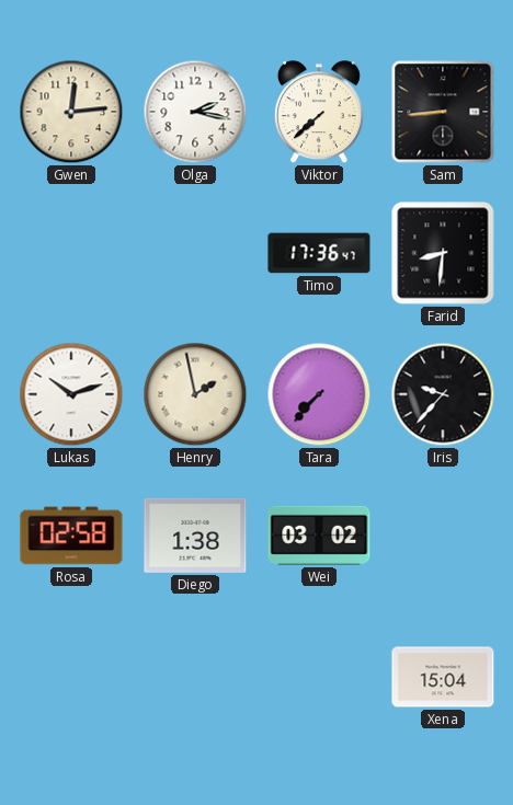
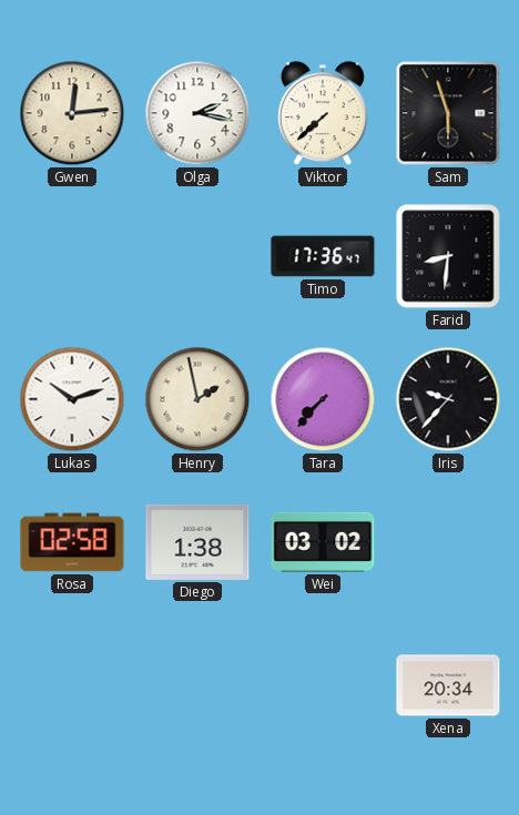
Sam: 8:44 -> 5:57
Xena: 15:04 -> 20:34
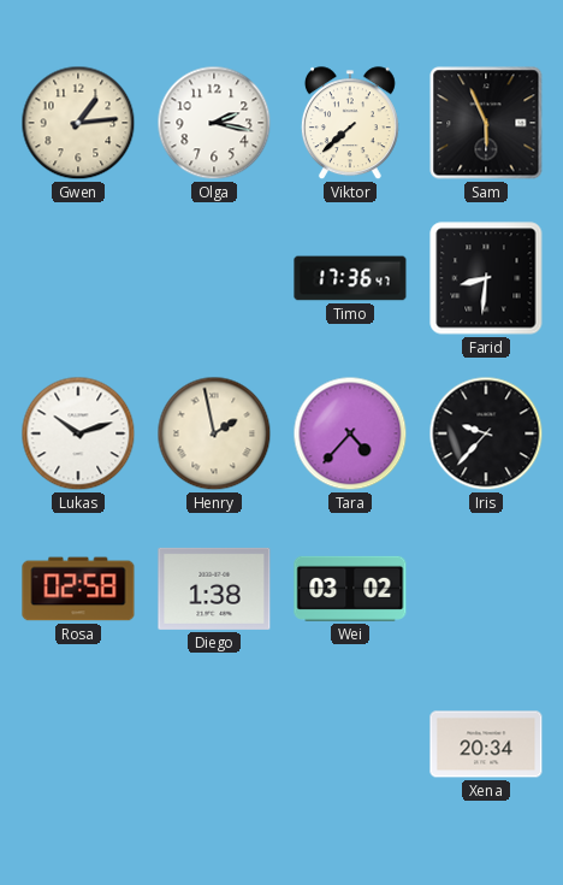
Gwen: 12:14 -> 1:14
Sam: 5:57 -> 5:56
Tara: 7:37 -> 4:37
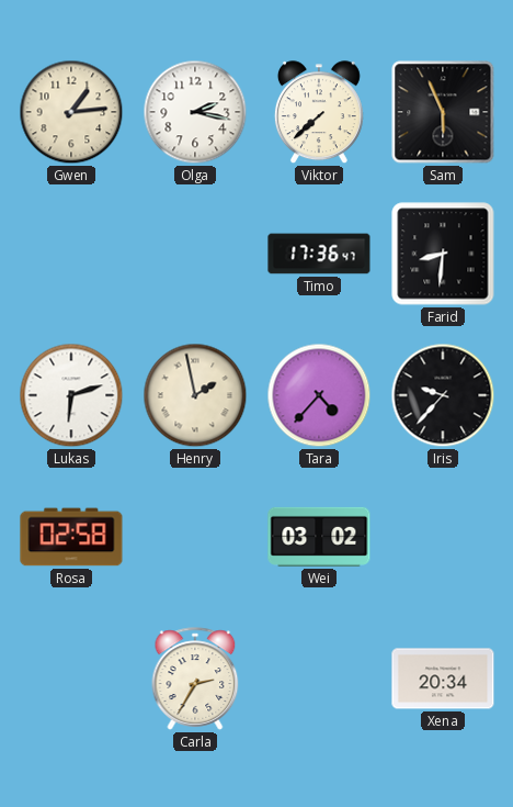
Lukas: 10:12 -> 6:12
Diego: 1:38 -> none
Carla: none -> 2:35
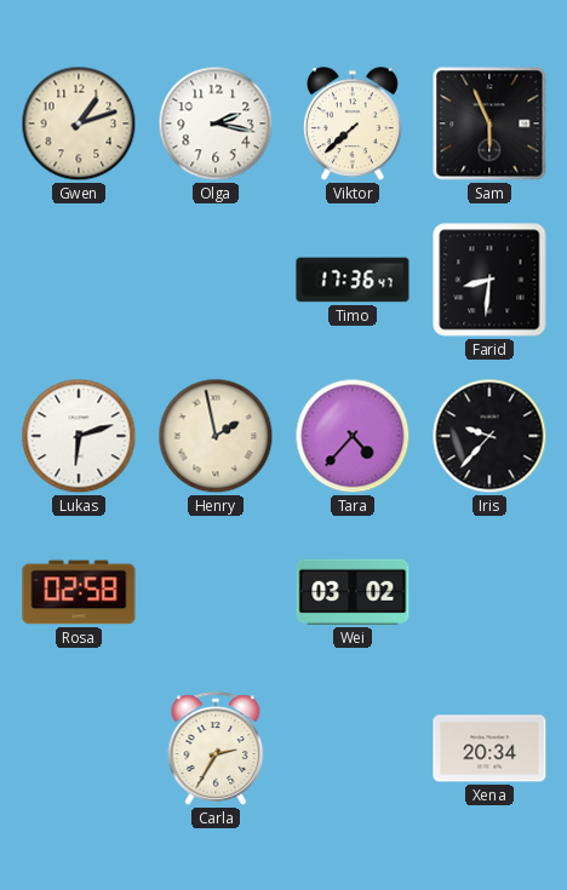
Gwen: 1:14 -> 1:12
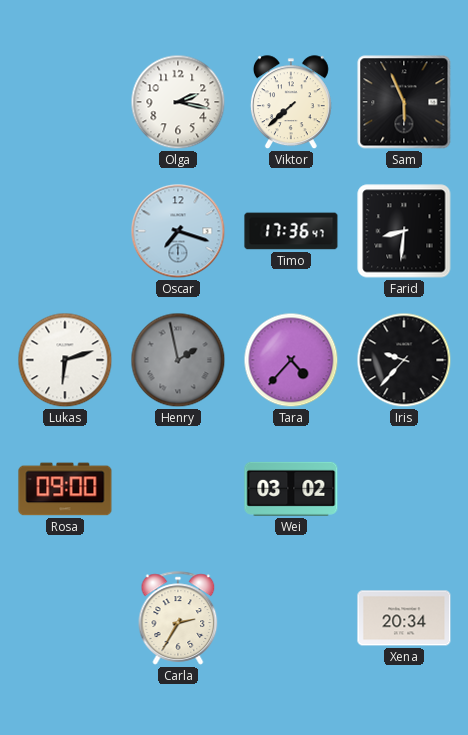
Gwen: 1:12 -> none
Oscar: none -> 7:18
Henry dial: cream -> grey
Rosa: 02:58 -> 09:00
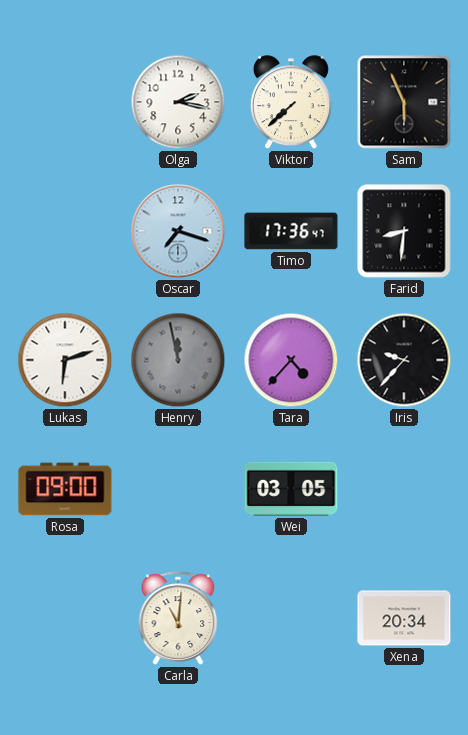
Henry: 1:58 -> 11:58
Wei: 03:02 -> 03:05
Carla: 2:35 -> 11:01
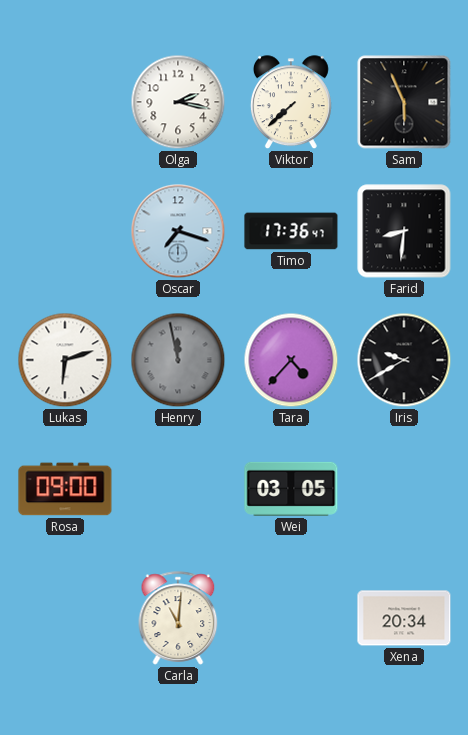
Iris: 9:37 -> 9:40
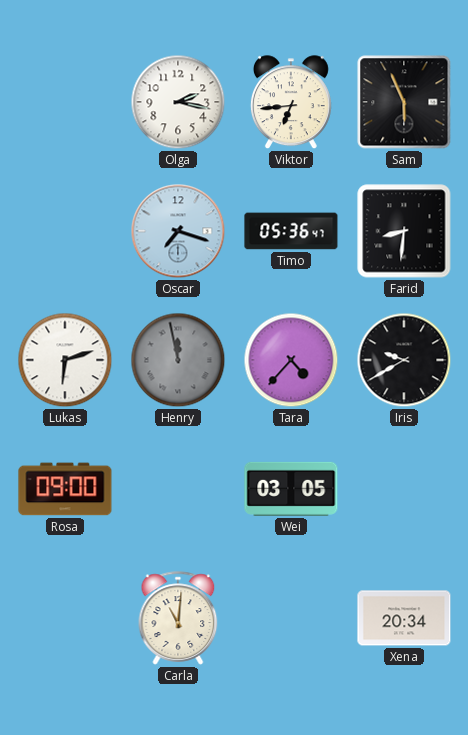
Viktor: 7:38 -> 6:44
Timo: 17:36 -> 05:36
